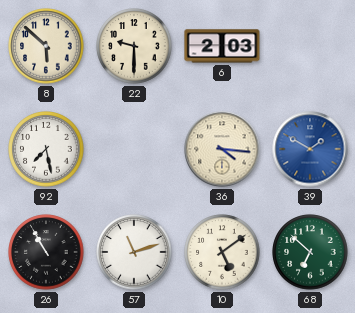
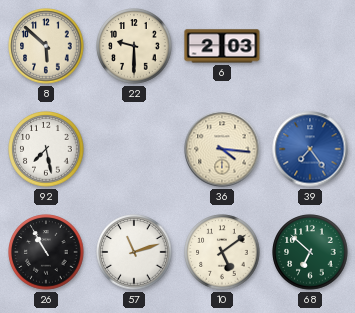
39: 1:50 -> 7:24
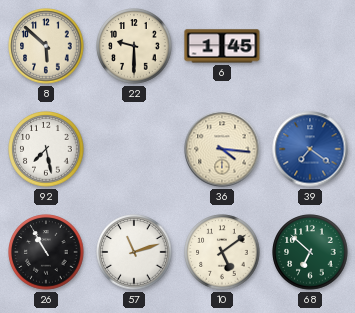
6: 2:03 -> 1:45
39: 7:24 -> 7:21
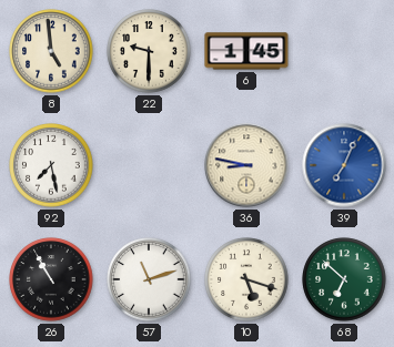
8: 5:52 -> 4:59
36: 4:16 -> 8:47
39: 7:21 -> 7:04
10: 5:09 -> 5:18
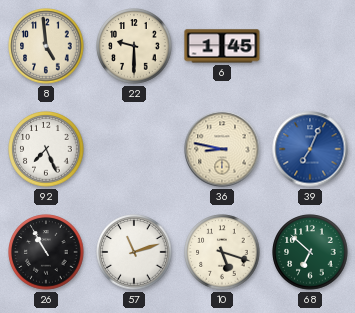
92: 7:28 -> 7:26
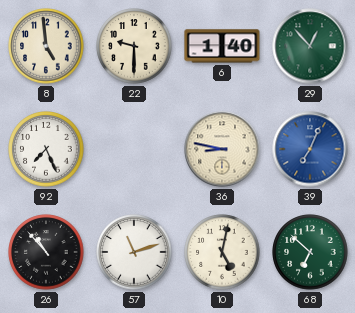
6: 1:45 -> 1:40
29: none -> 12:53
26: 10:55 -> 10:53
10: 5:18 -> 5:02
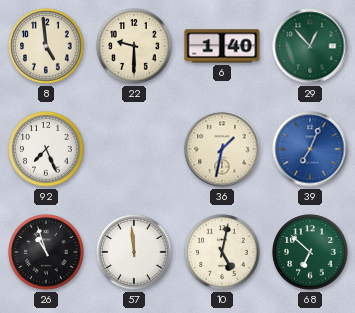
36: 8:47 -> 1:32
26: 10:53 -> 10:57
57: 11:12 -> 11:59
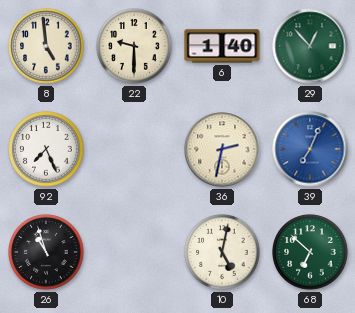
36: 1:32 -> 2:32
57: 11:59 -> none
